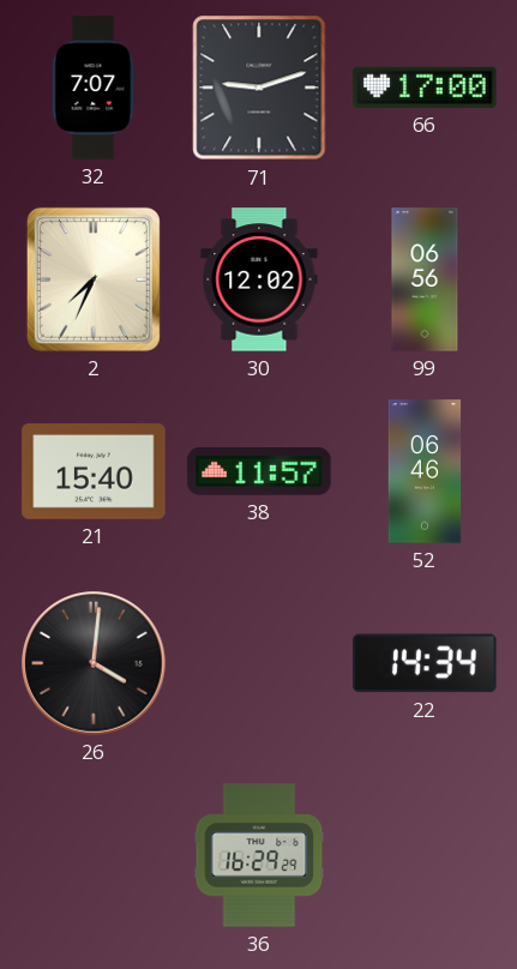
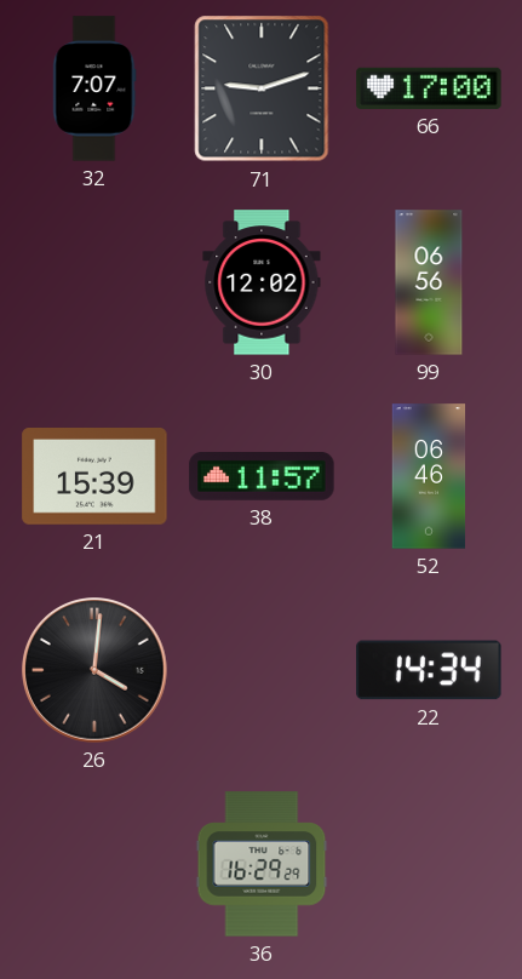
2: 7:34 -> none
21: 15:40 -> 15:39
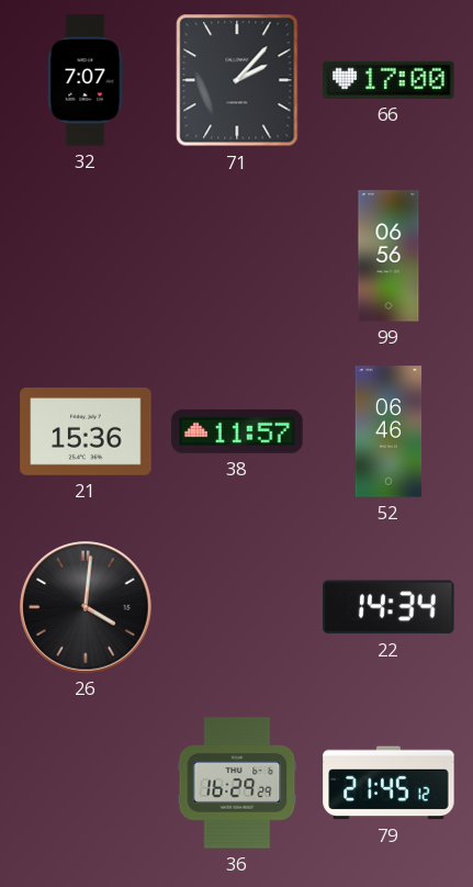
71: 9:12 -> 2:07
30: 12:02 -> none
21: 15:39 -> 15:36
79: none -> 21:45
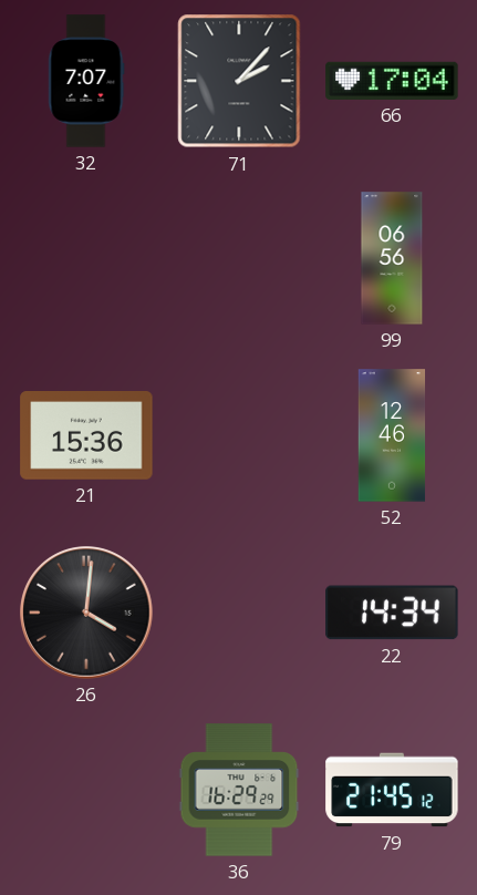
66: 17:00 -> 17:04
38: 11:57 -> none
52: 06:46 -> 12:46
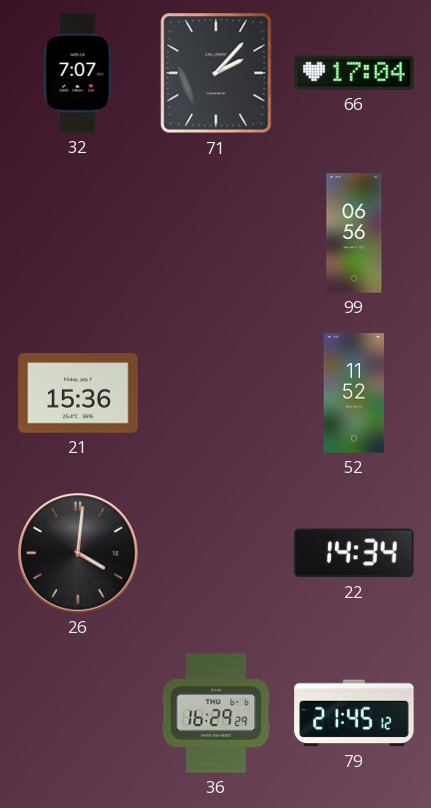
52: 12:46 -> 11:52
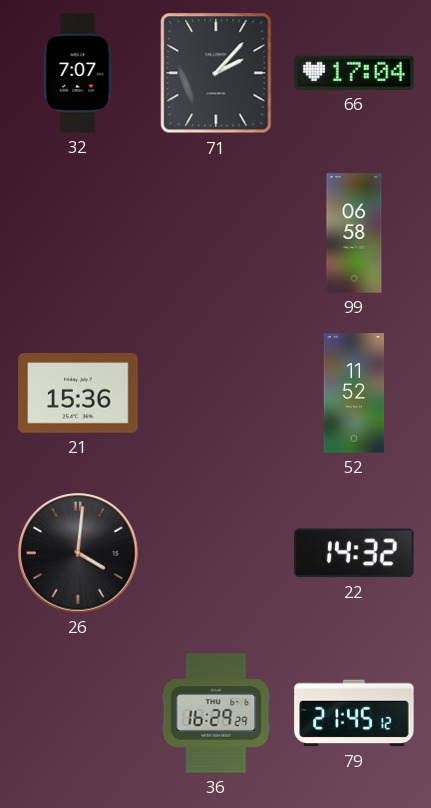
99: 06:56 -> 06:58
22: 14:34 -> 14:32
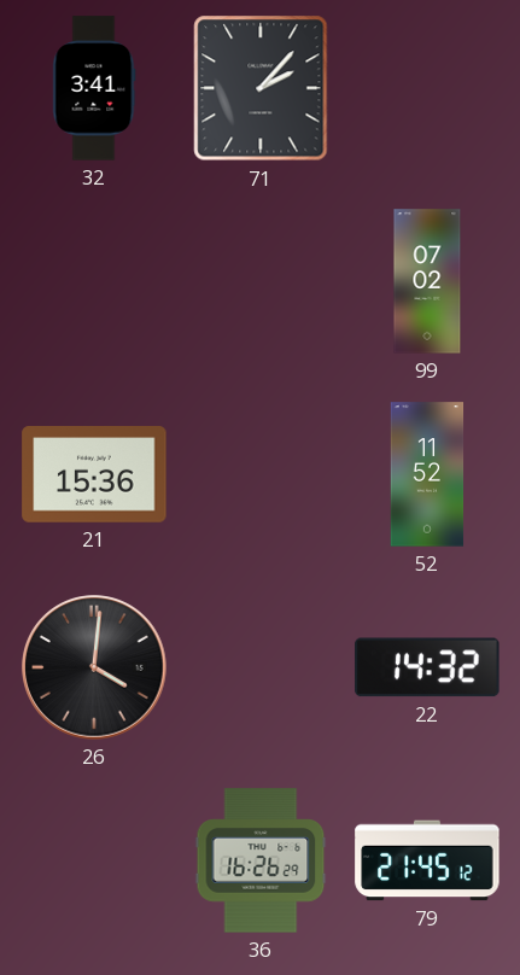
32: 7:07 -> 3:41
66: 17:04 -> none
99: 06:58 -> 07:02
36: 16:29 -> 16:26
